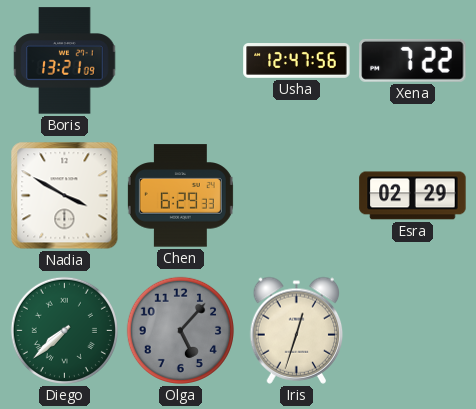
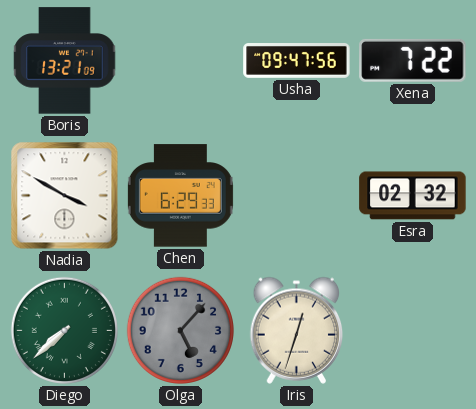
Usha: 12:47 -> 09:47
Esra: 02:29 -> 02:32
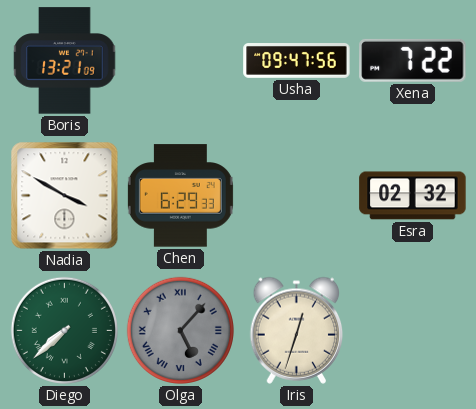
Olga numerals: Arabic -> Roman
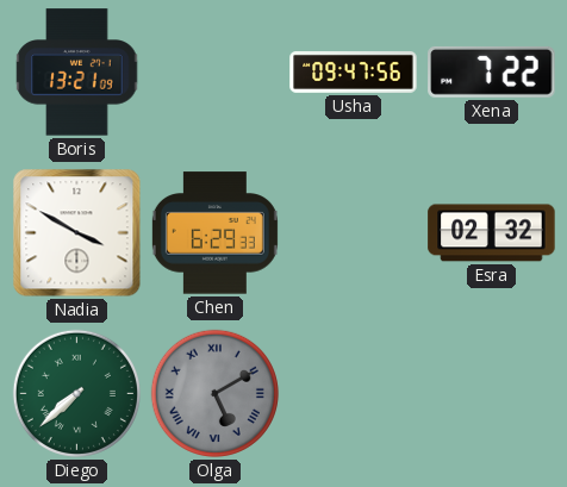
Olga: 5:07 -> 5:10
Iris: 12:33 -> none
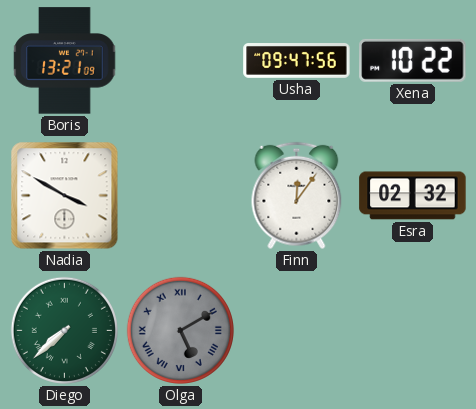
Xena: 7:22 -> 10:22
Chen: 6:29 -> none
Finn: none -> 12:06
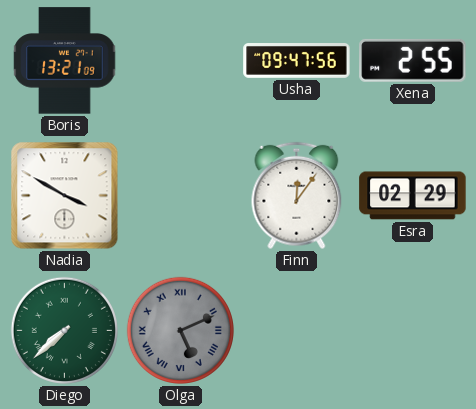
Xena: 10:22 -> 2:55
Esra: 02:32 -> 02:29
Olga: 5:10 -> 5:11
